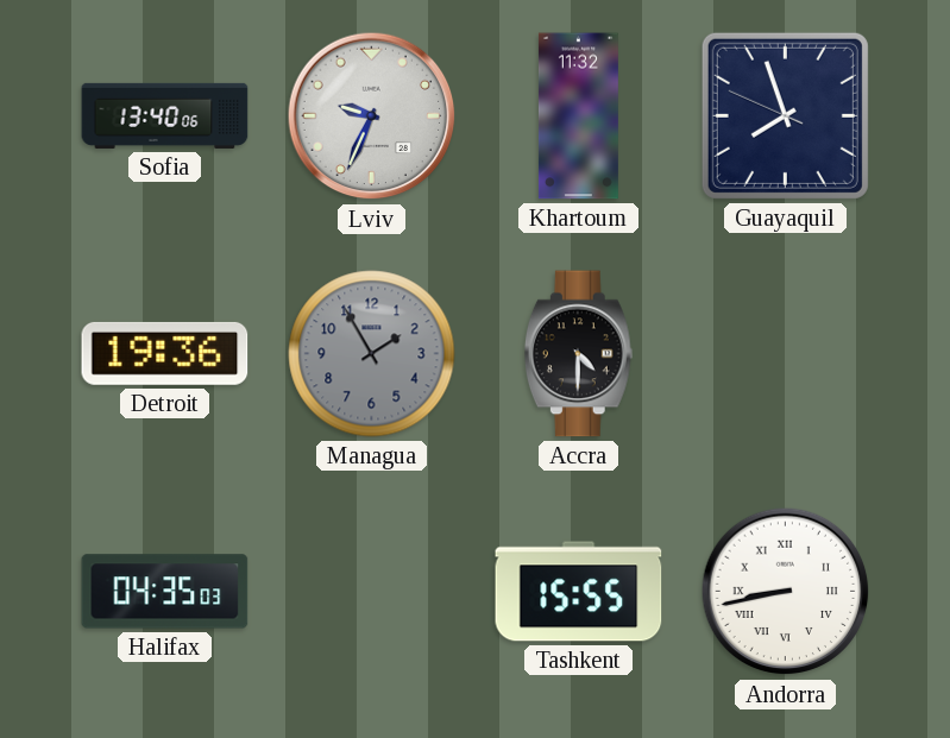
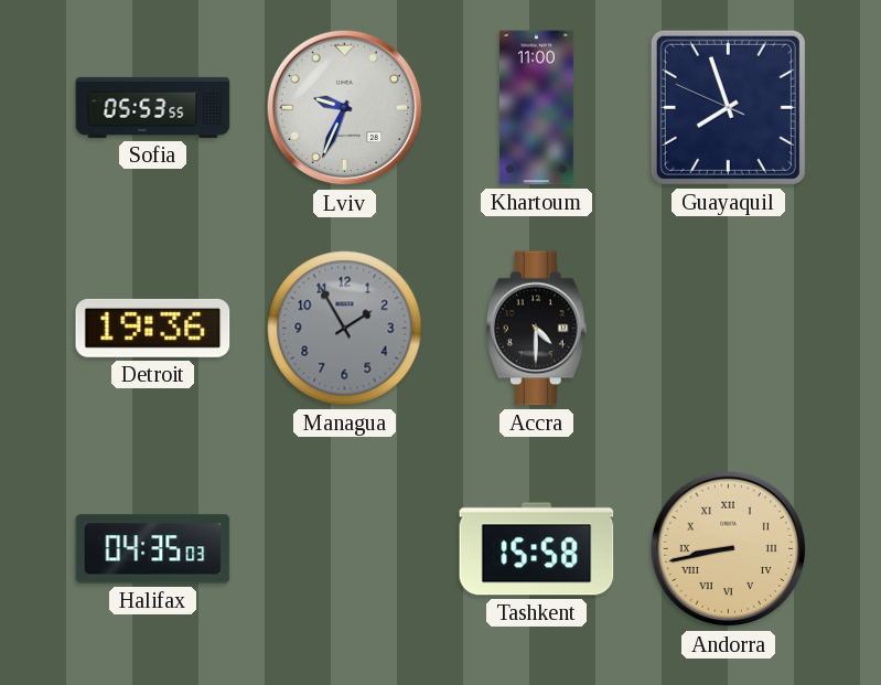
Sofia: 13:40 -> 05:53
Khartoum: 11:32 -> 11:00
Tashkent: 15:55 -> 15:58
Andorra dial: white -> champagne
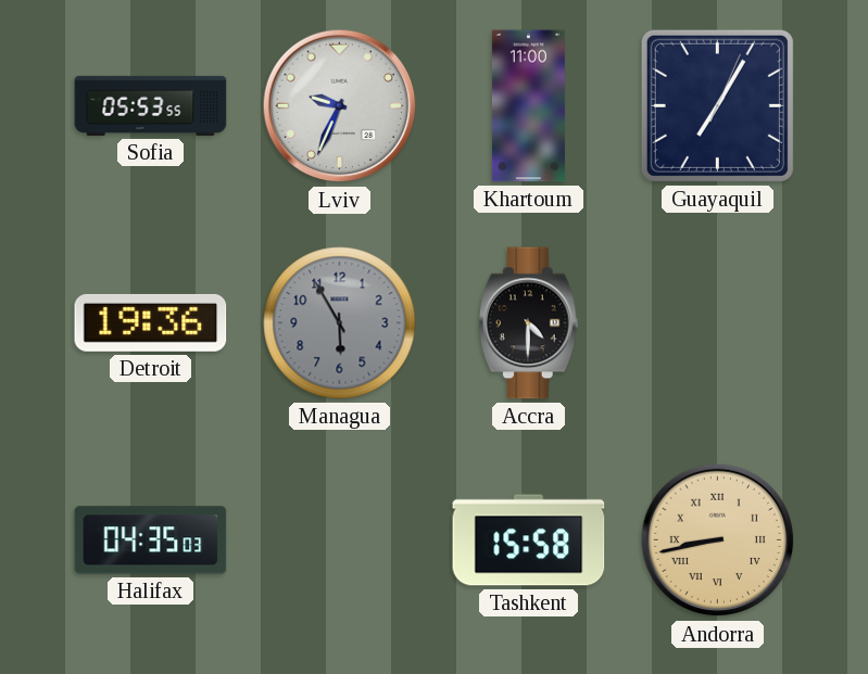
Guayaquil: 7:56 -> 7:05
Managua: 1:55 -> 5:55
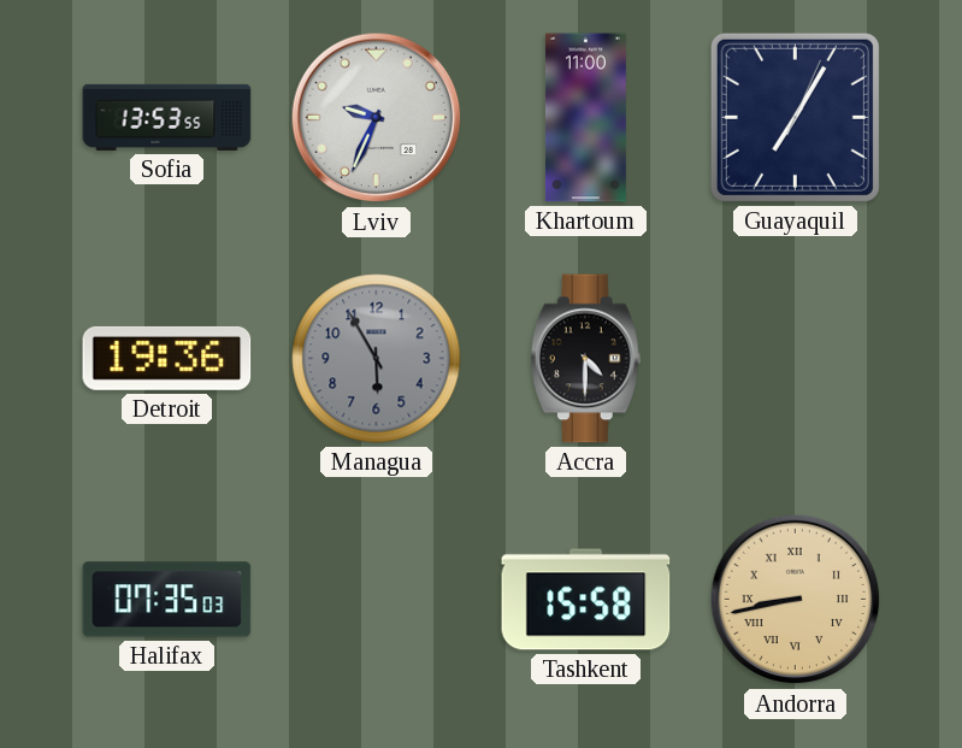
Sofia: 05:53 -> 13:53
Halifax: 04:35 -> 07:35
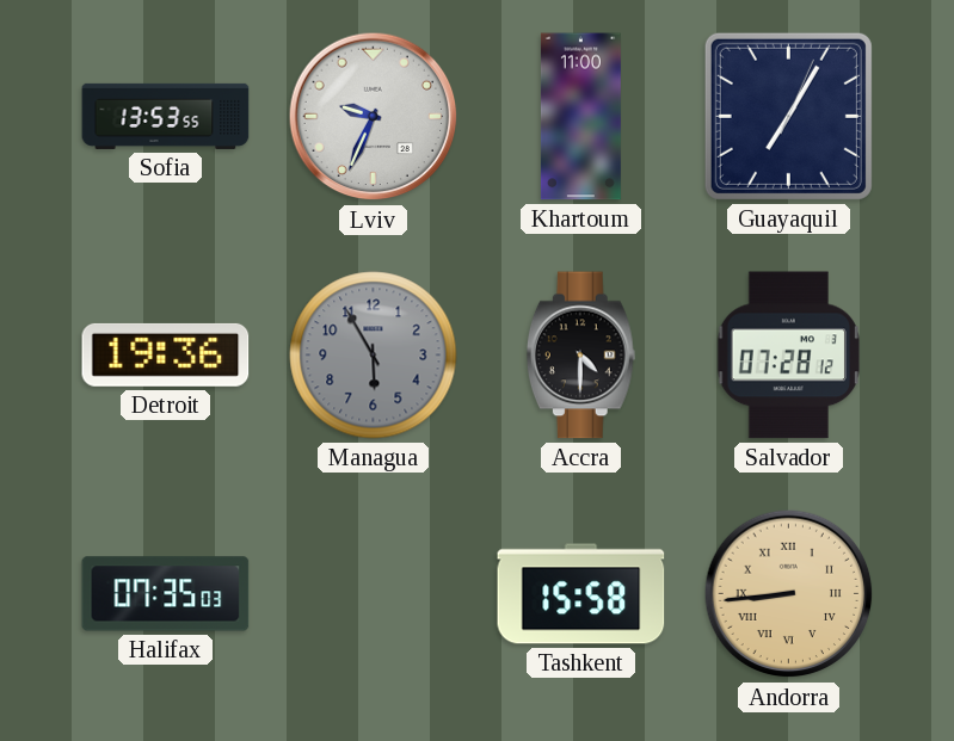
Salvador: none -> 07:28
Andorra: 8:43 -> 8:44
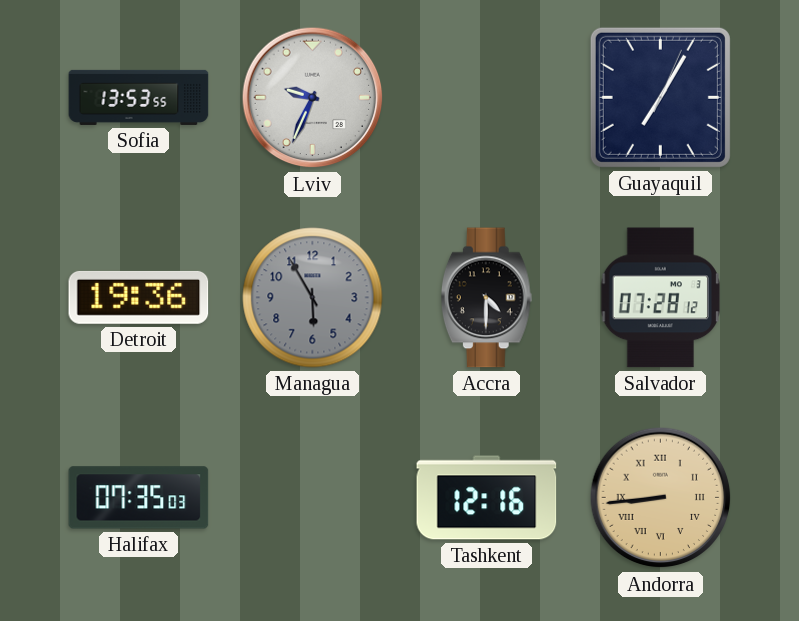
Khartoum: 11:00 -> none
Tashkent: 15:58 -> 12:16
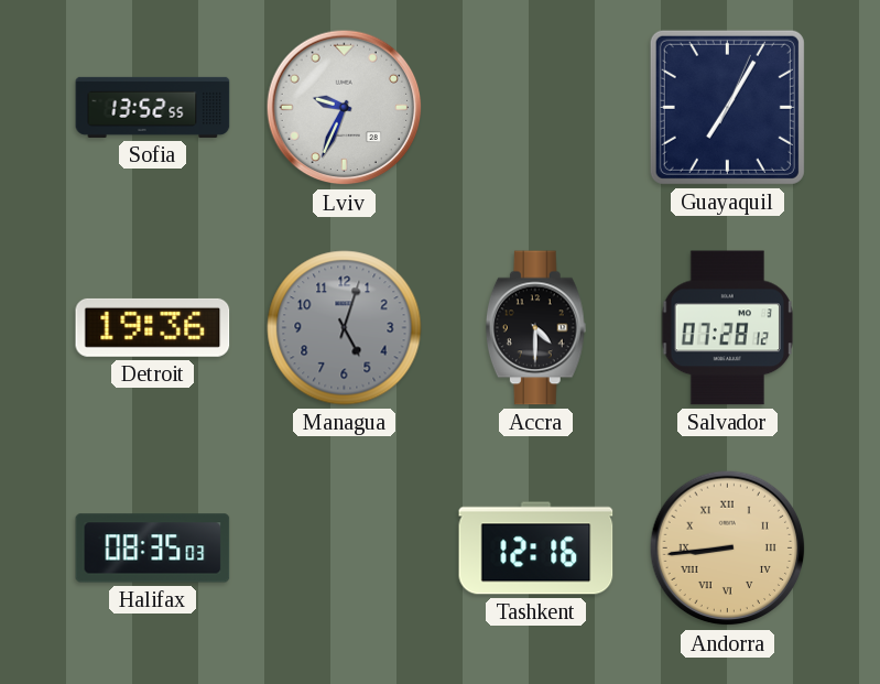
Sofia: 13:53 -> 13:52
Managua: 5:55 -> 5:03
Halifax: 07:35 -> 08:35
